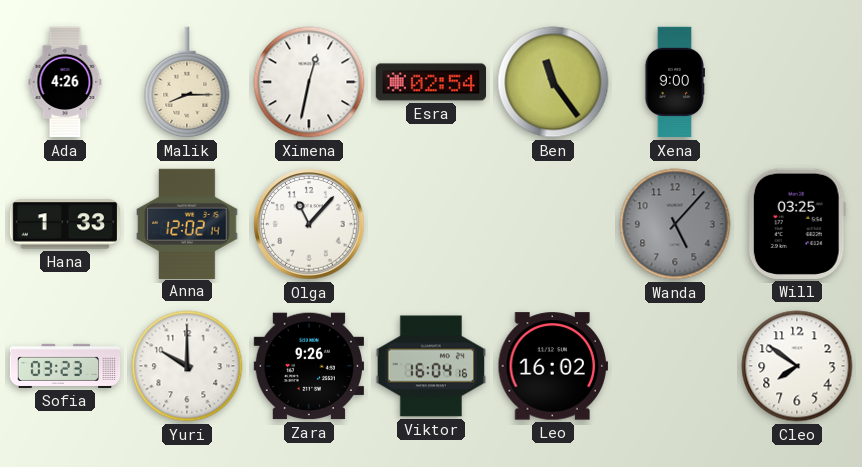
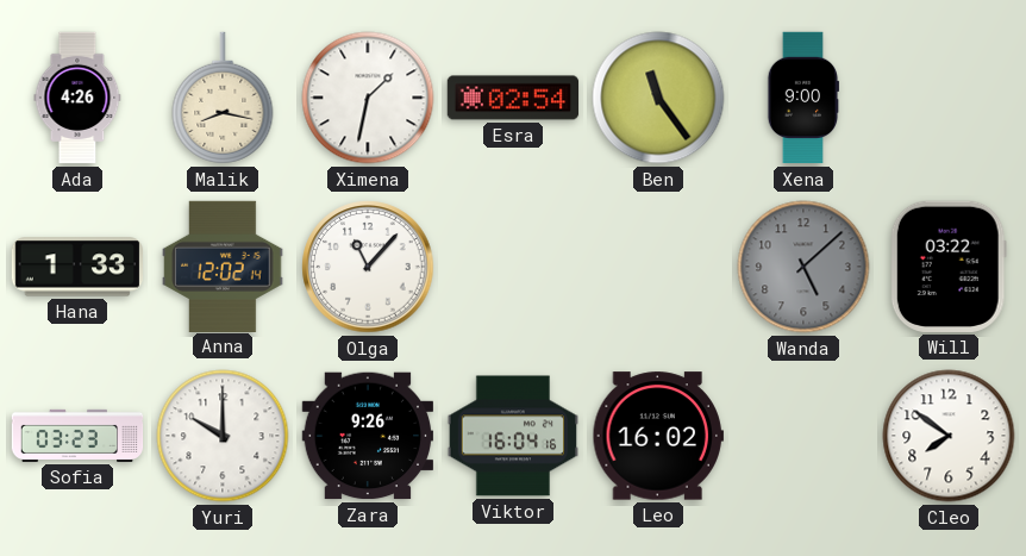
Malik: 8:15 -> 8:17
Ximena: 12:32 -> 1:32
Wanda: 5:07 -> 5:08
Will: 03:25 -> 03:22
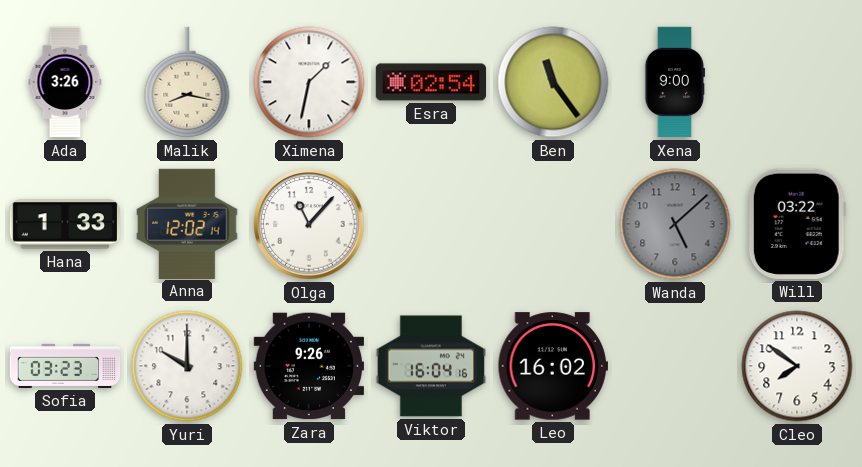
Ada: 4:26 -> 3:26
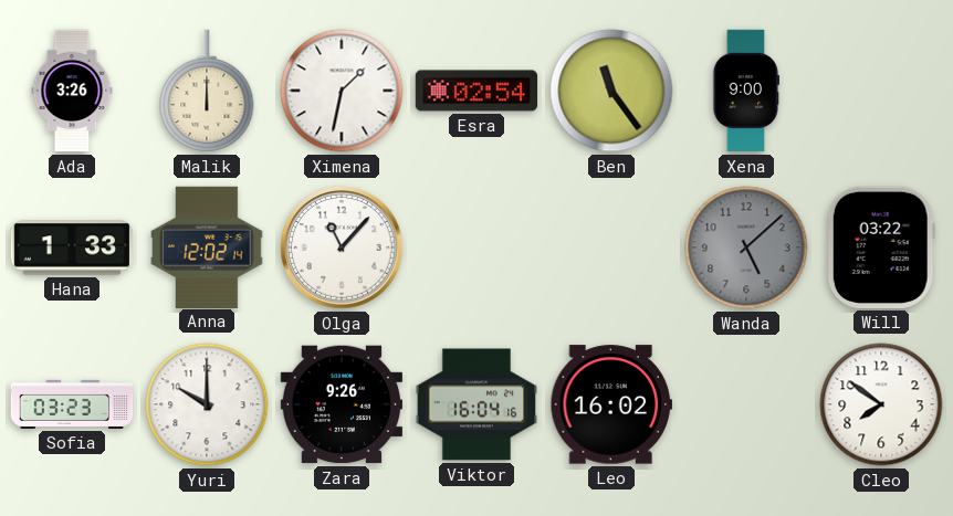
Malik: 8:17 -> 12:00
